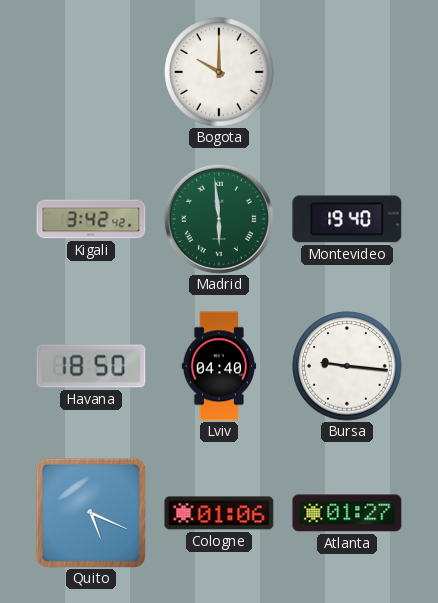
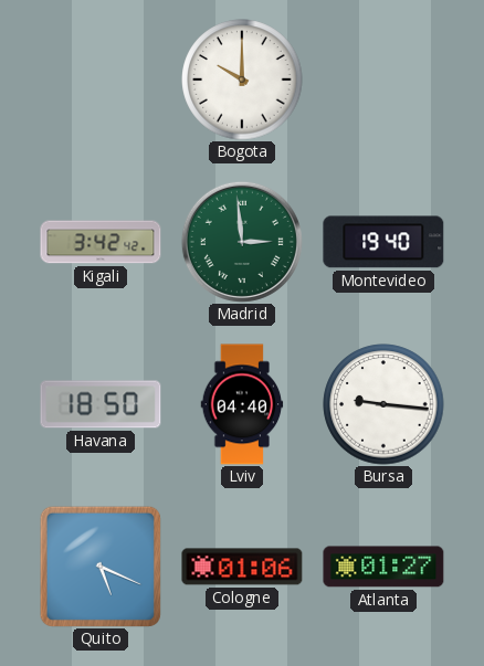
Madrid: 5:59 -> 2:59
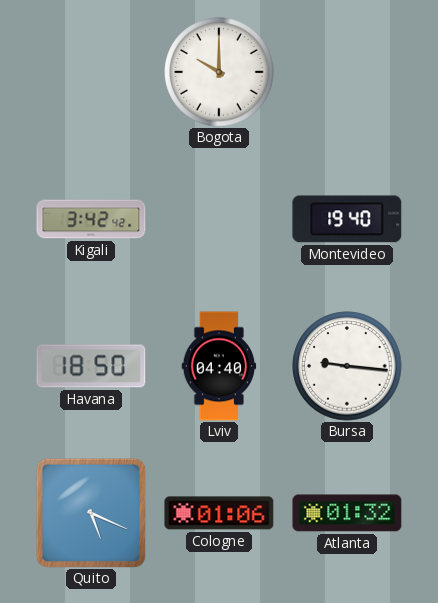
Madrid: 2:59 -> none
Atlanta: 01:27 -> 01:32
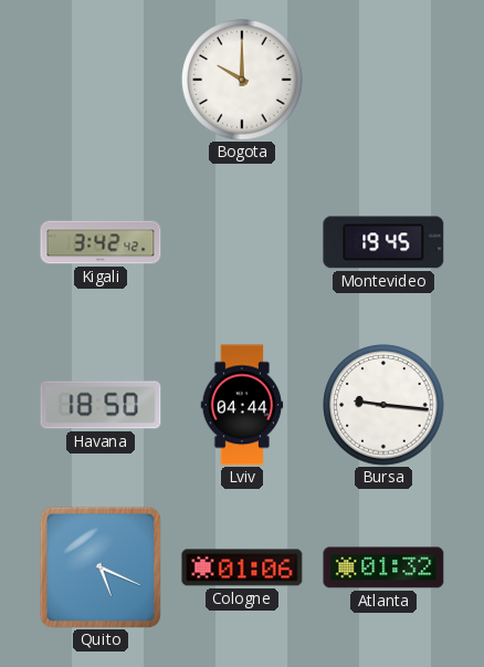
Montevideo: 19:40 -> 19:45
Lviv: 04:40 -> 04:44
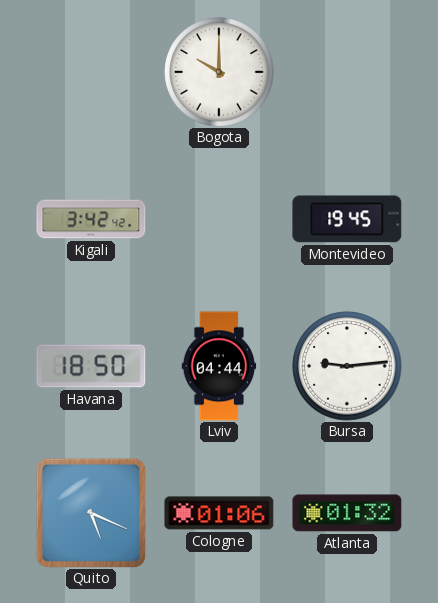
Bursa: 9:16 -> 9:14
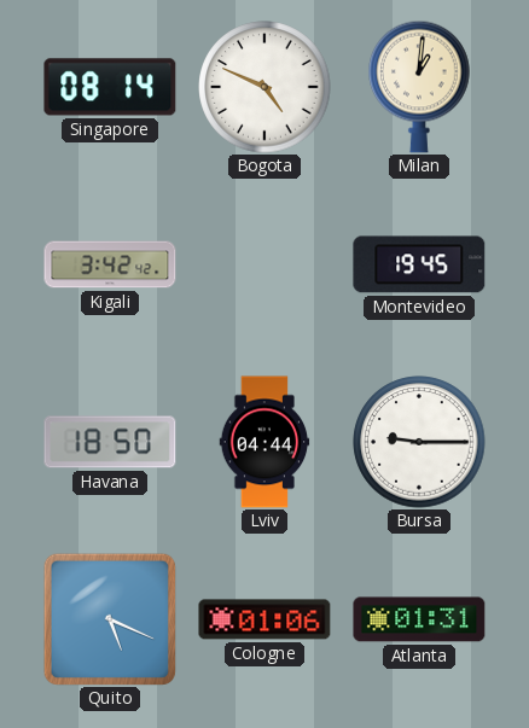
Singapore: none -> 08:14
Bogota: 10:00 -> 4:49
Milan: none -> 1:01
Bursa: 9:14 -> 9:15
Atlanta: 01:32 -> 01:31
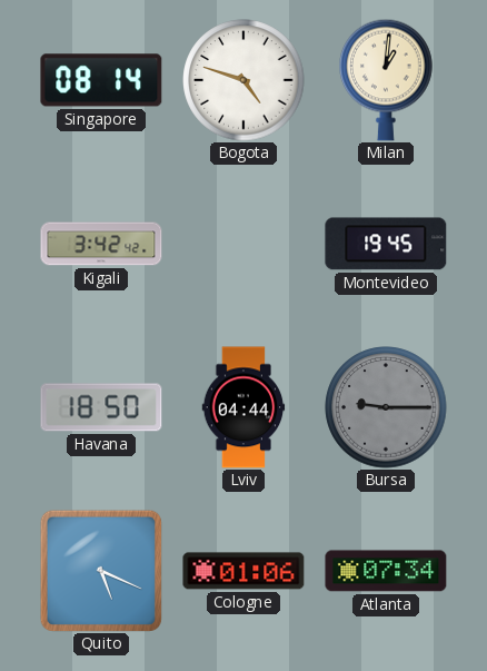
Bogota: 4:49 -> 4:48
Bursa dial: white -> grey
Atlanta: 01:31 -> 07:34
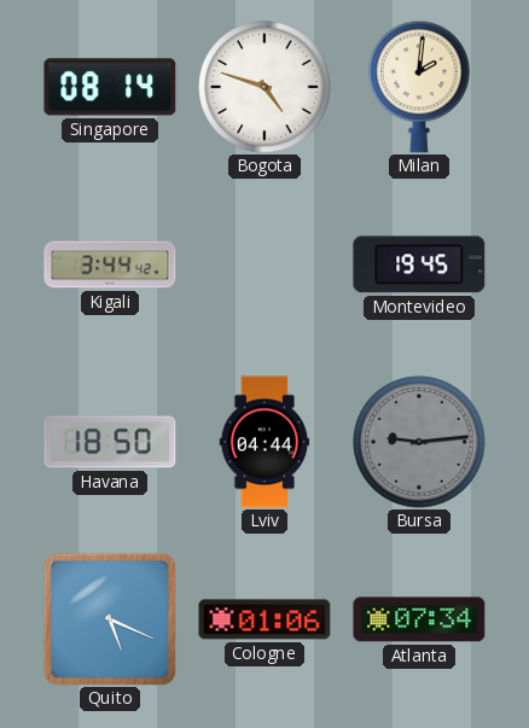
Milan: 1:01 -> 2:01
Kigali: 3:42 -> 3:44
Bursa: 9:15 -> 9:14
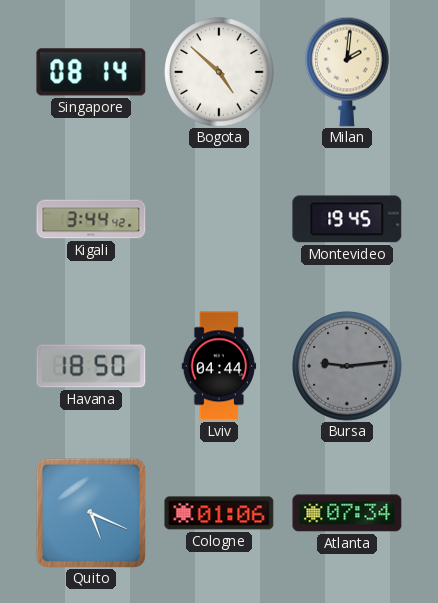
Bogota: 4:48 -> 4:52
